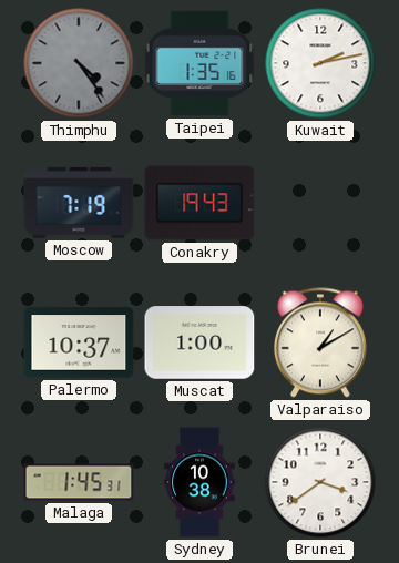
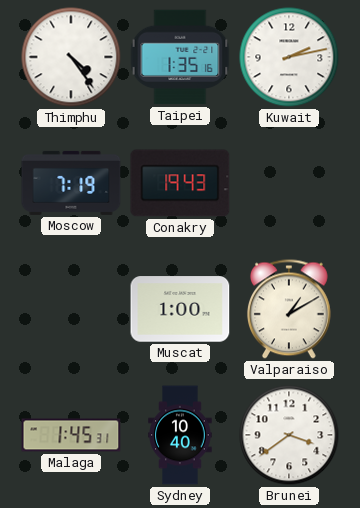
Thimphu dial: grey -> white
Palermo: 10:37 -> none
Sydney: 10:38 -> 10:40
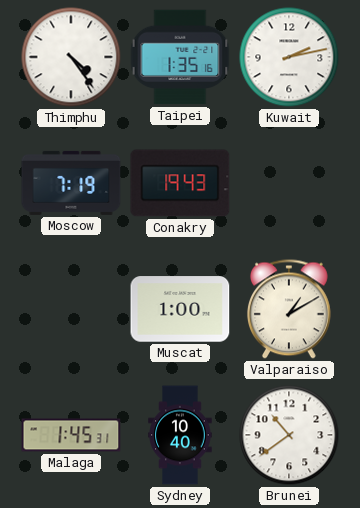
Brunei: 3:39 -> 10:39
